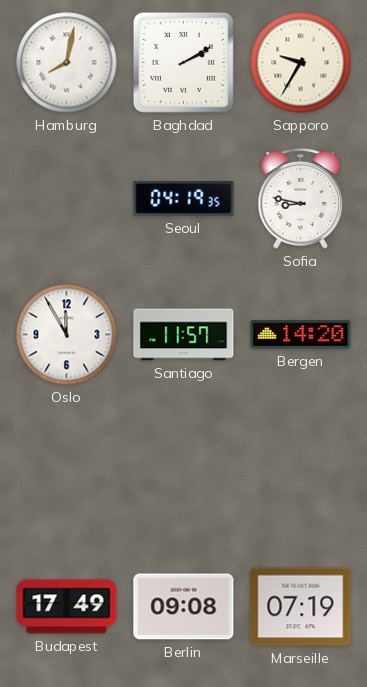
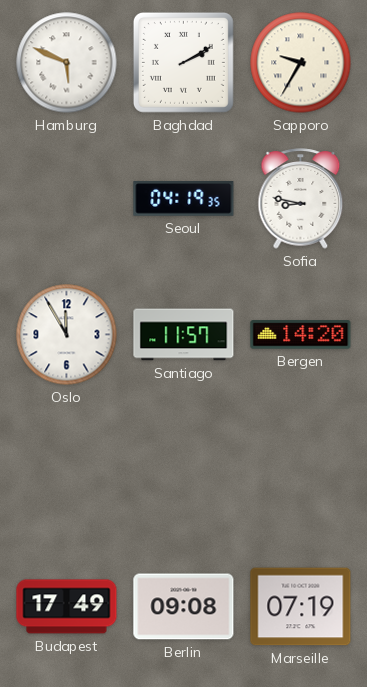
Hamburg: 8:02 -> 5:49
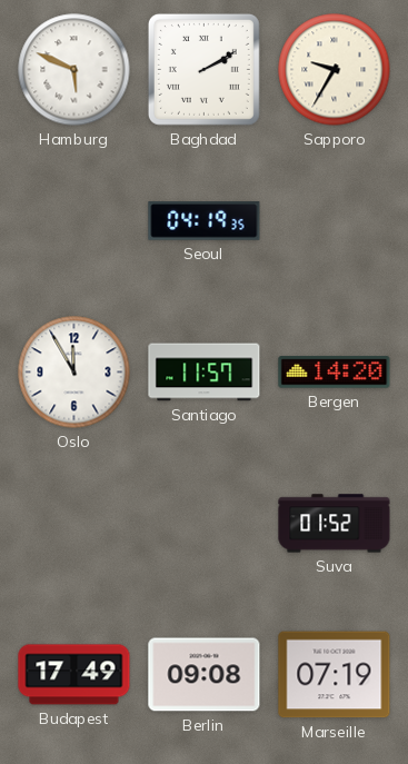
Sofia: 8:47 -> none
Suva: none -> 01:52
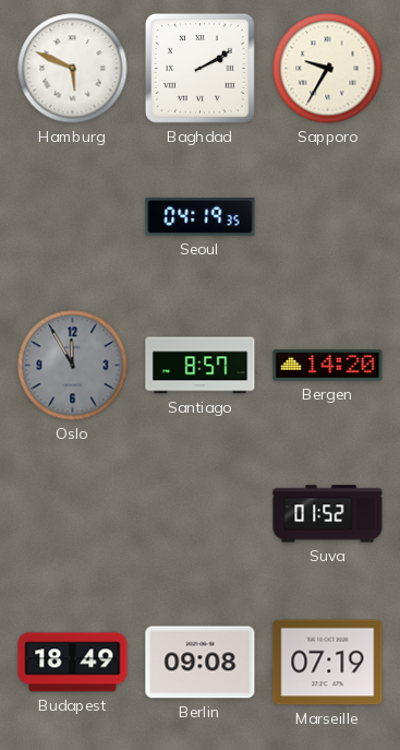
Oslo dial: white -> grey
Santiago: 11:57 -> 8:57
Budapest: 17:49 -> 18:49
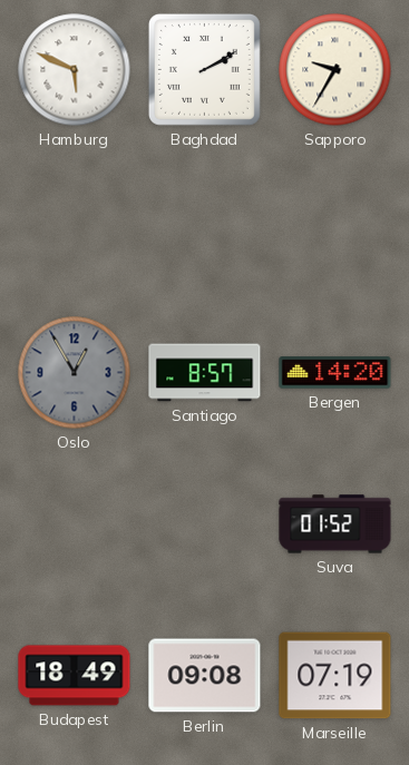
Seoul: 04:19 -> none
Oslo: 11:55 -> 12:55
